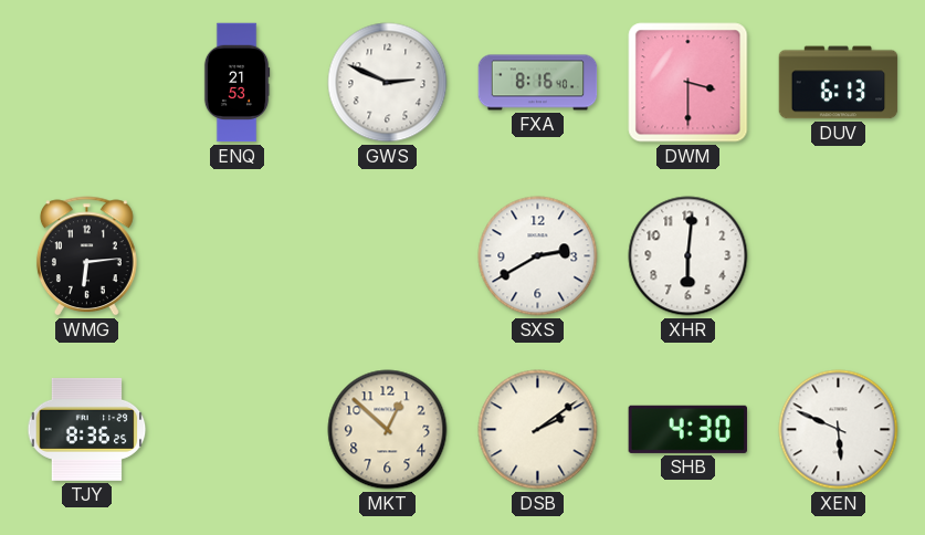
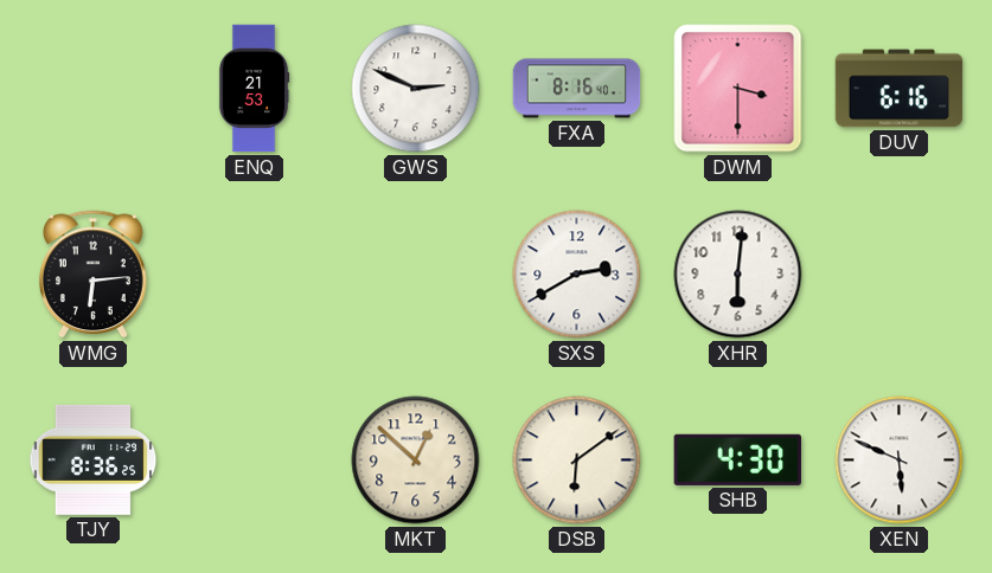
DUV: 6:13 -> 6:16
DSB: 2:09 -> 6:09
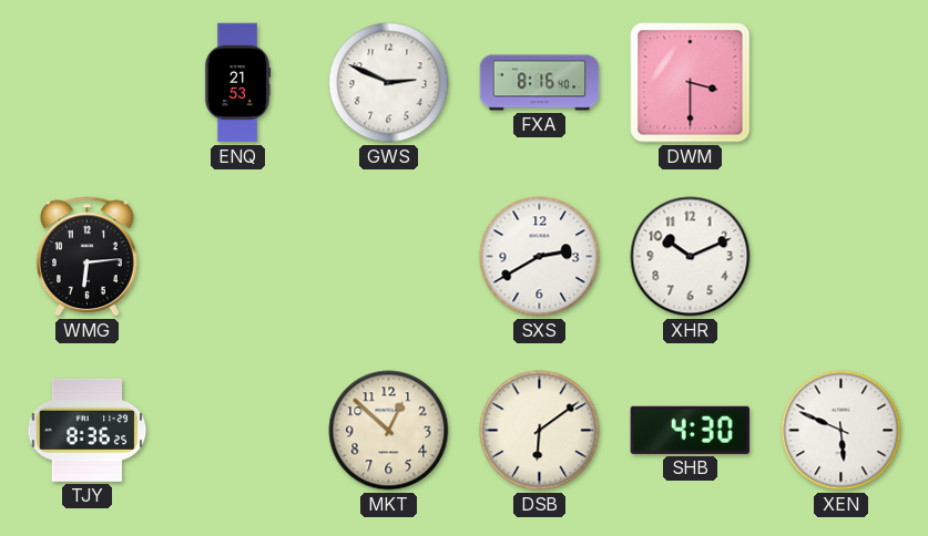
DUV: 6:16 -> none
XHR: 6:01 -> 10:11
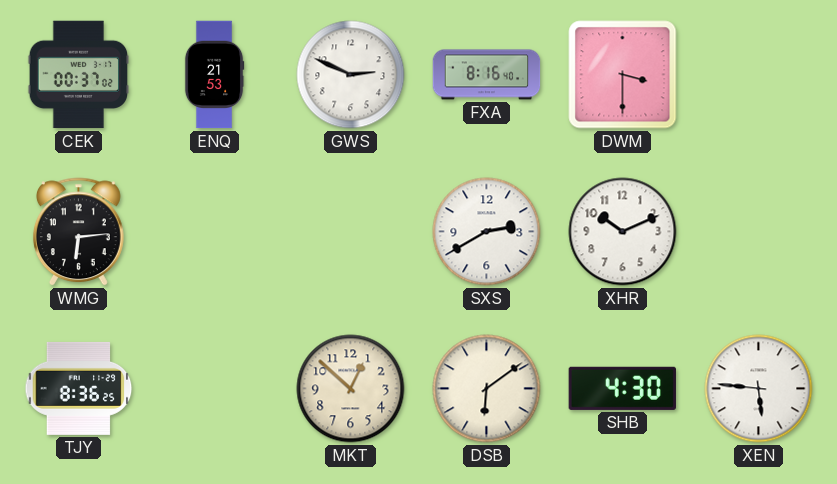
CEK: none -> 00:37
XEN: 5:49 -> 5:46
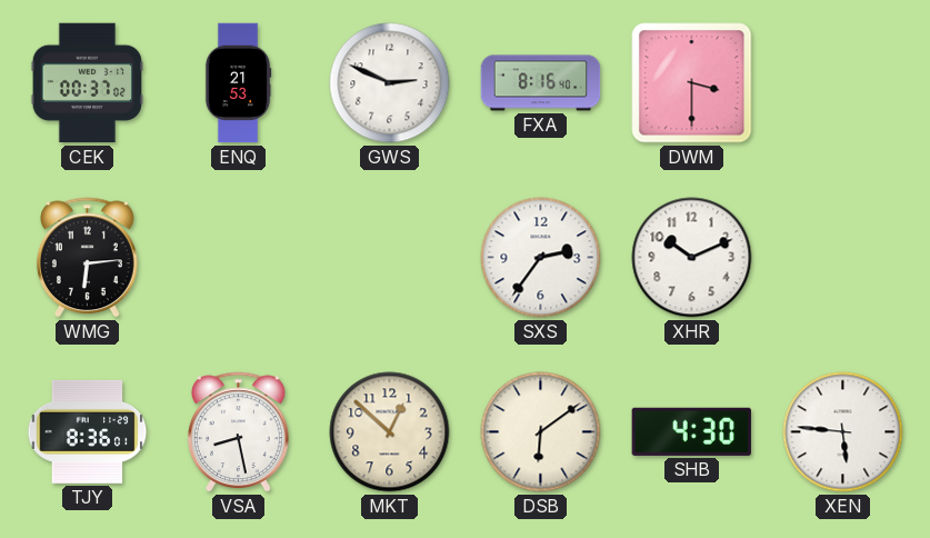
SXS: 2:40 -> 2:36
TJY: 8:36:25 -> 8:36:01
VSA: none -> 8:28
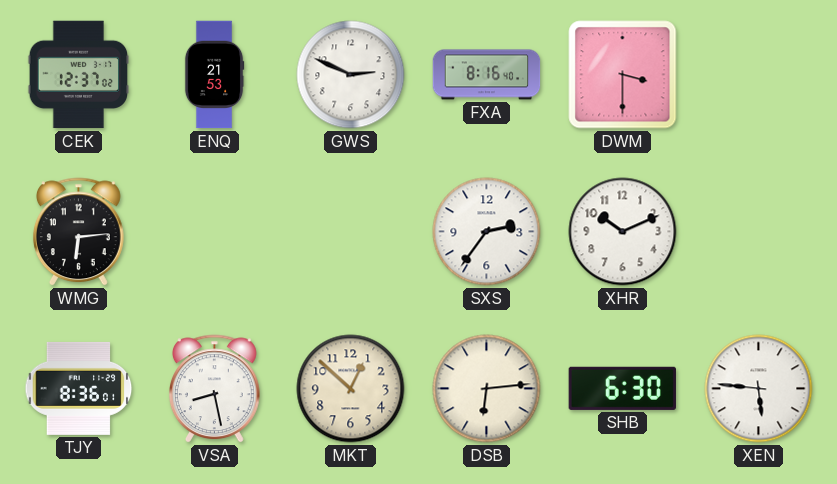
CEK: 00:37 -> 12:37
DSB: 6:09 -> 6:14
SHB: 4:30 -> 6:30
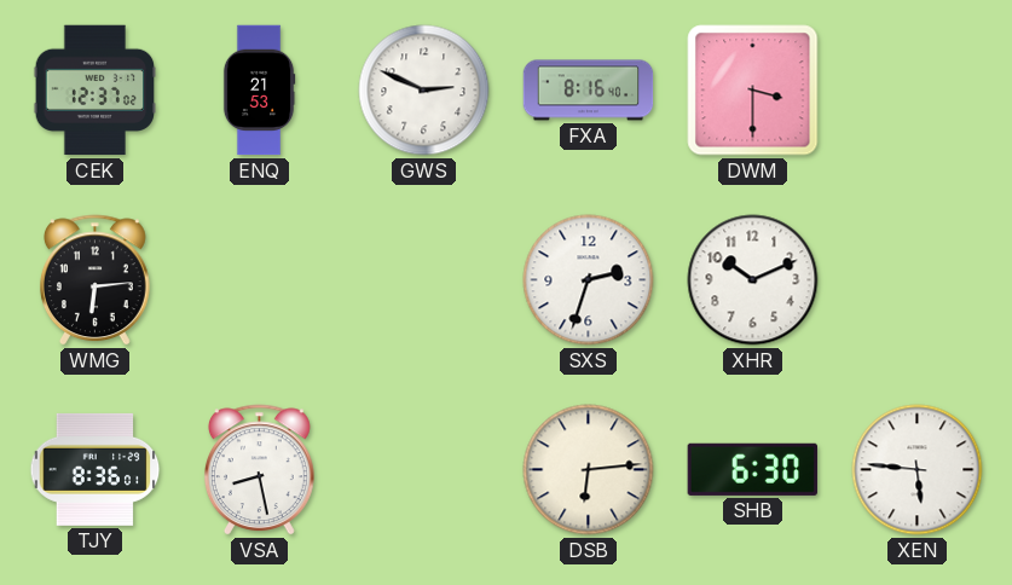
SXS: 2:36 -> 2:33
MKT: 12:52 -> none
